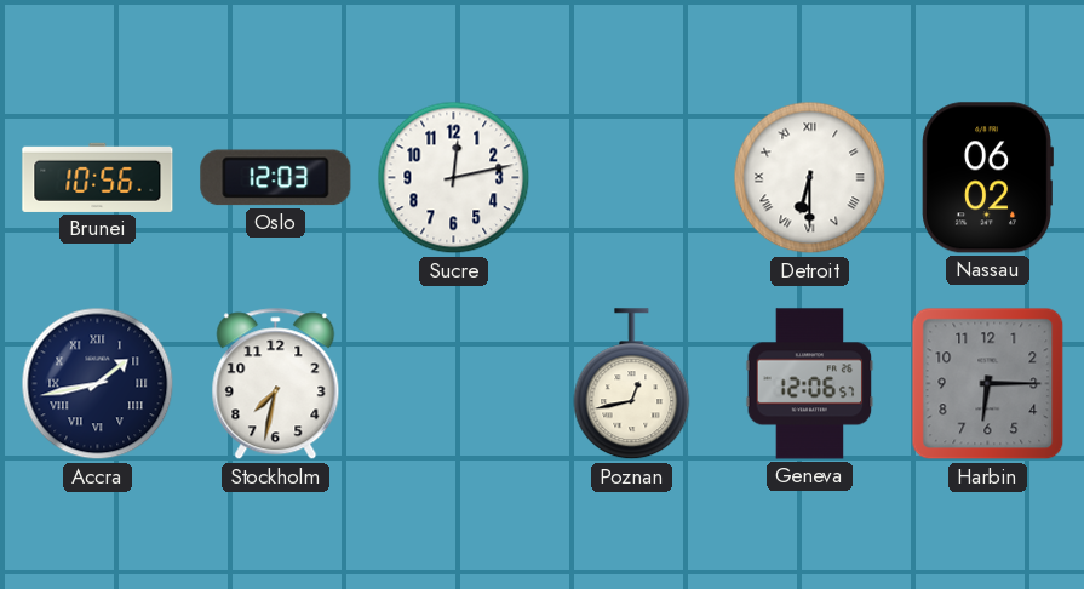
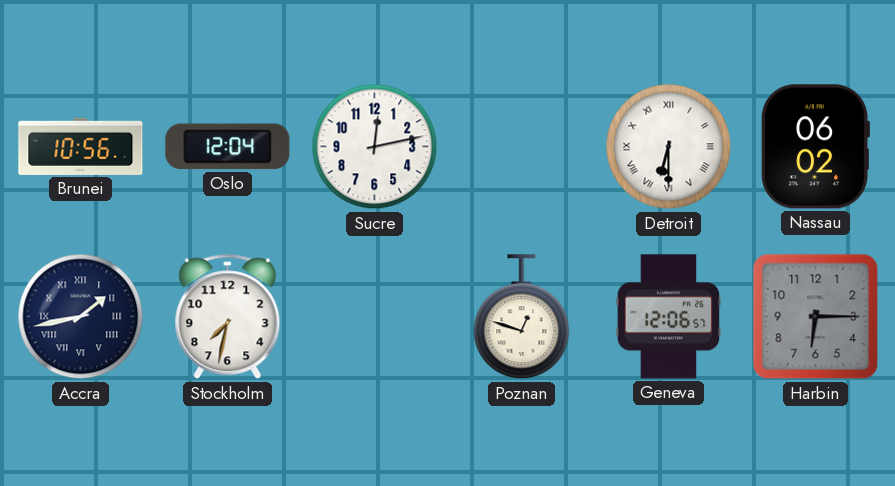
Oslo: 12:03 -> 12:04
Poznan: 12:43 -> 12:48
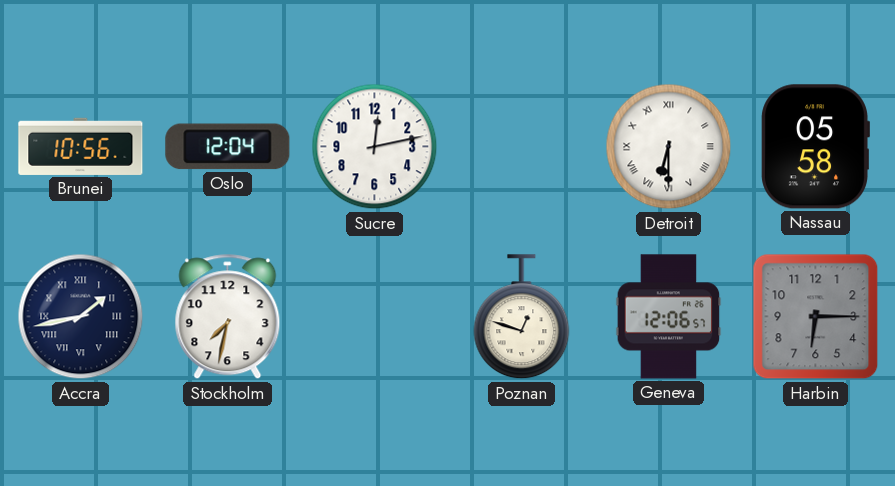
Nassau: 06:02 -> 05:58
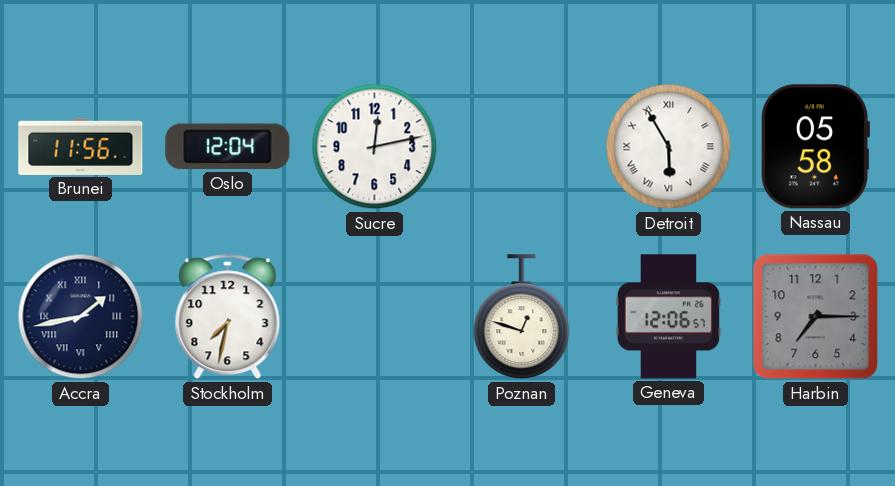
Brunei: 10:56 -> 11:56
Detroit: 6:30 -> 5:55
Harbin: 6:15 -> 7:15
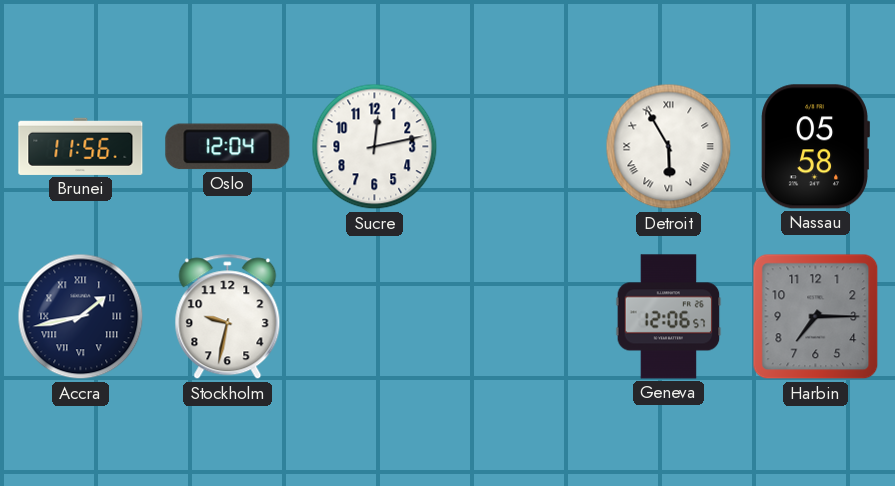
Stockholm: 7:32 -> 9:32
Poznan: 12:48 -> none
